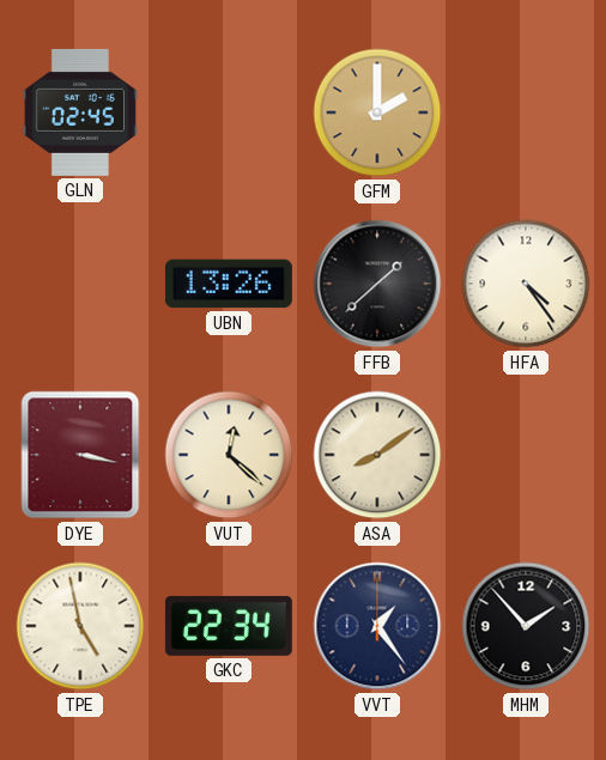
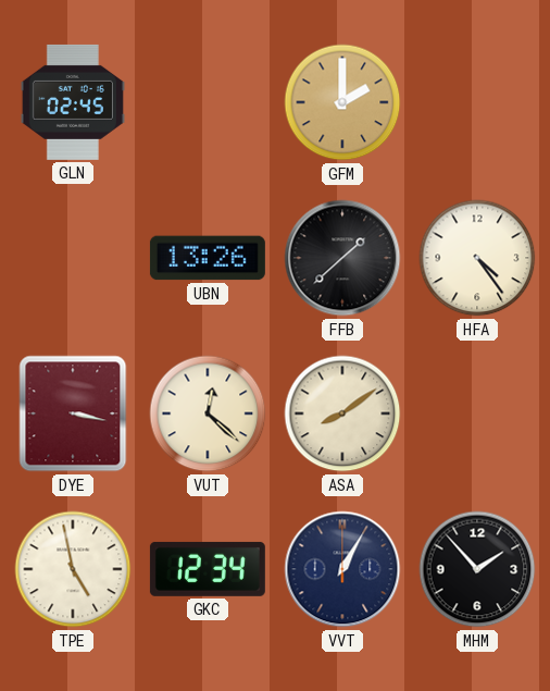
GKC: 22:34 -> 12:34
VVT: 1:24 -> 1:05
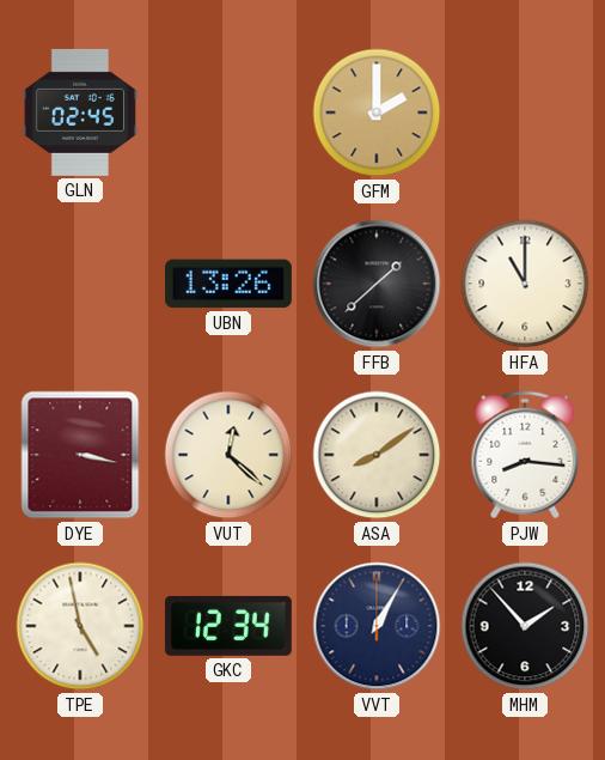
HFA: 4:24 -> 11:00
PJW: none -> 8:16
